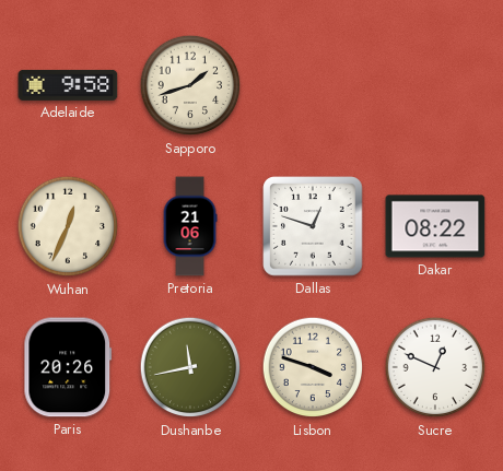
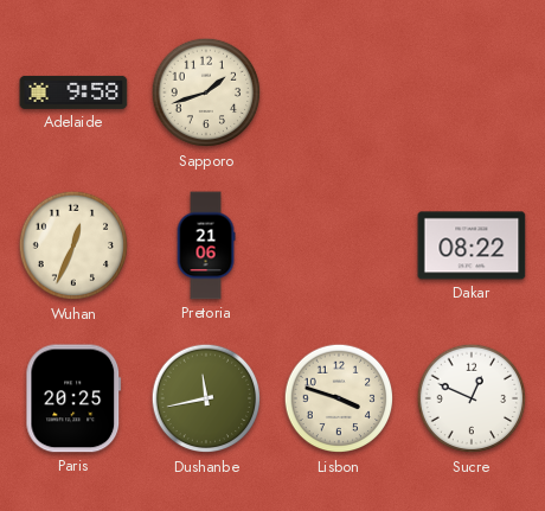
Dallas: 12:48 -> none
Paris: 20:26 -> 20:25
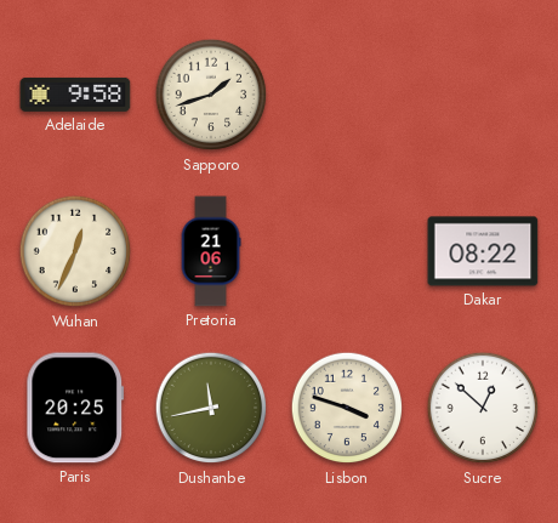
Sucre: 12:49 -> 12:52
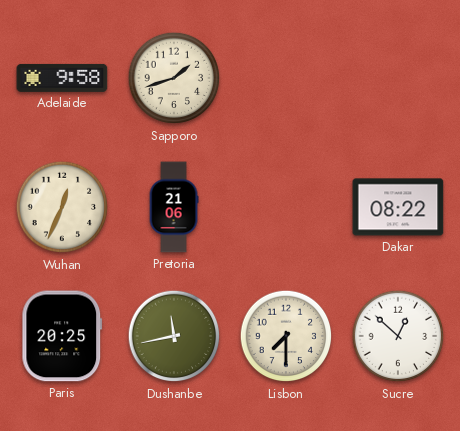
Lisbon: 3:48 -> 7:30
